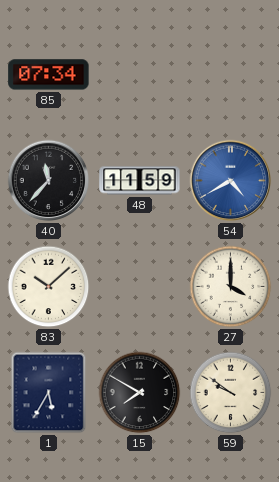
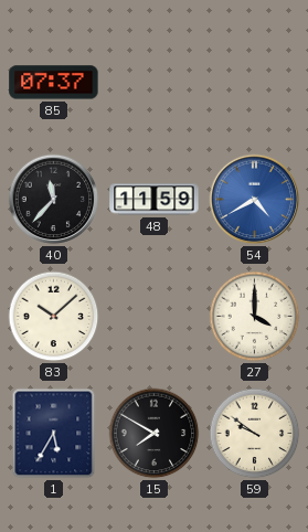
85: 07:34 -> 07:37
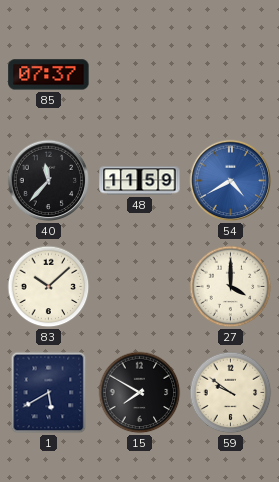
1: 5:35 -> 5:40
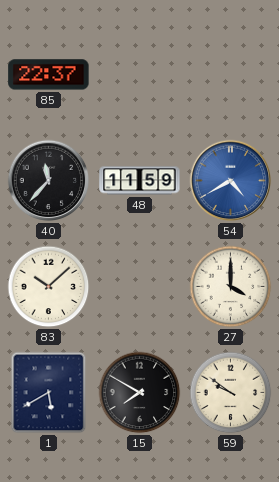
85: 07:37 -> 22:37
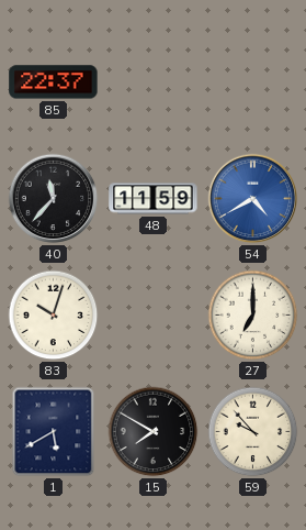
83: 10:08 -> 10:03
27: 4:00 -> 7:00
59: 9:51 -> 9:53
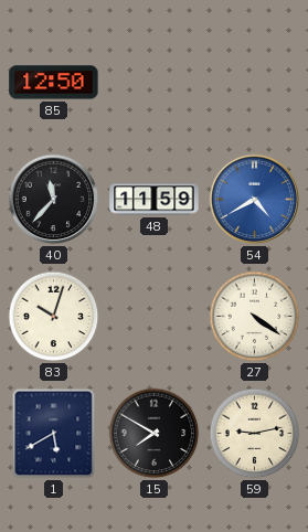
85: 22:37 -> 12:50
27: 7:00 -> 4:21
59: 9:53 -> 9:13
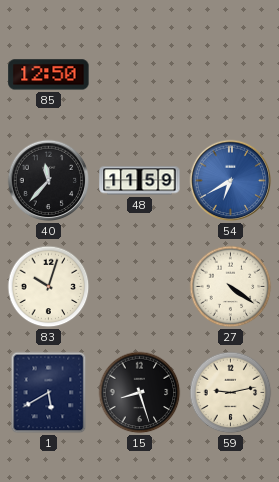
54: 4:40 -> 6:40
15: 7:50 -> 8:27
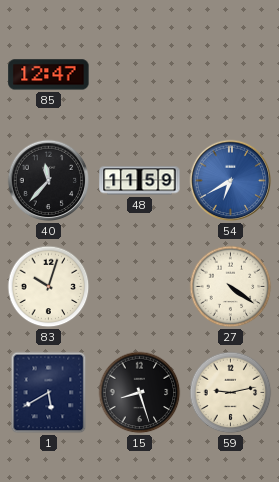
85: 12:50 -> 12:47
